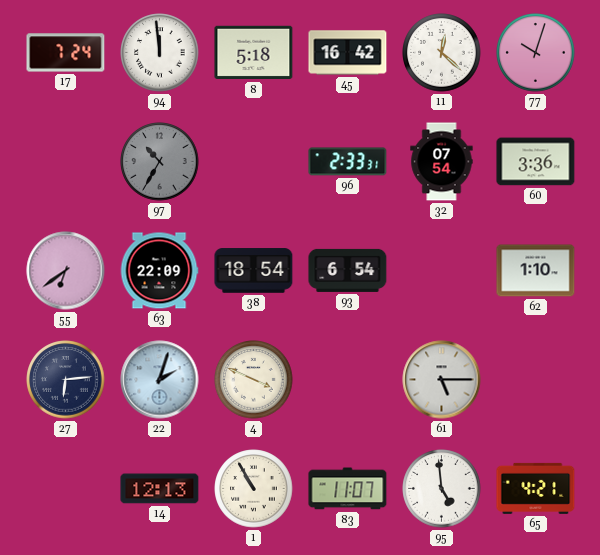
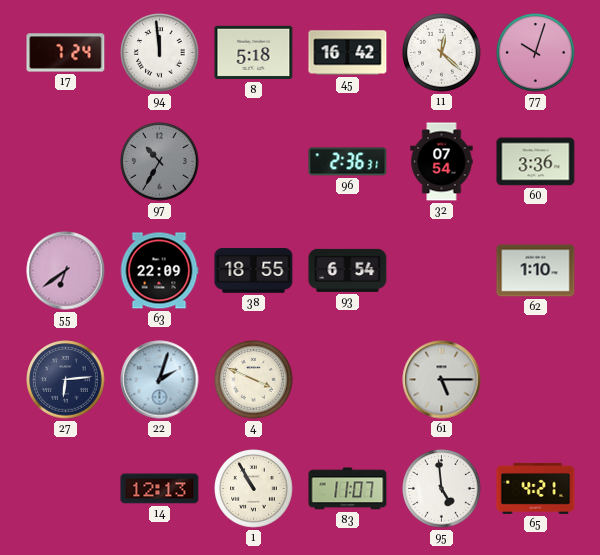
96: 2:33 -> 2:36
38: 18:54 -> 18:55
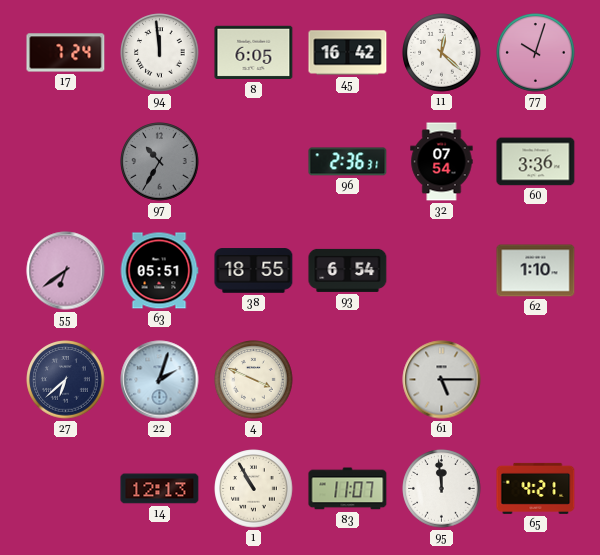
8: 5:18 -> 6:05
63: 22:09 -> 05:51
27: 6:14 -> 6:38
95: 4:59 -> 11:59
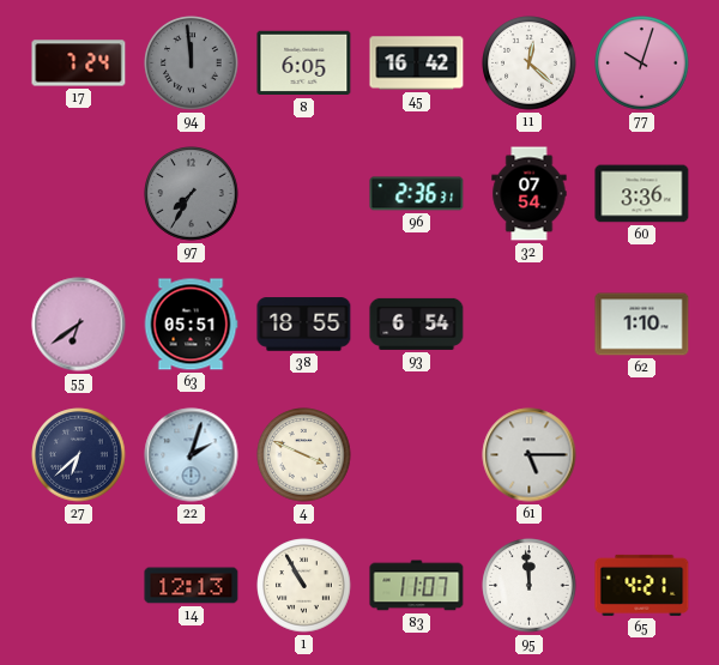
94 dial: white -> grey
97: 10:35 -> 7:35
